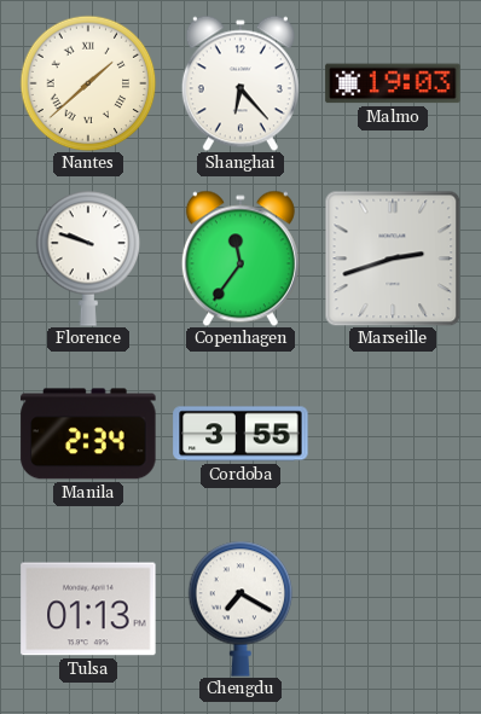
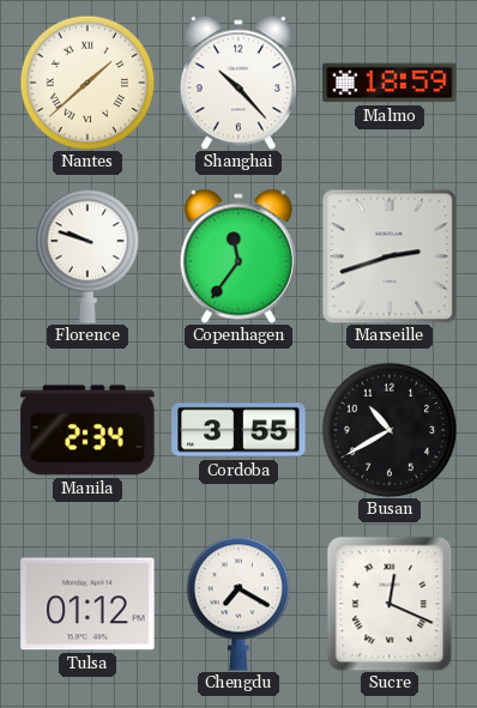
Shanghai: 6:23 -> 10:23
Malmo: 19:03 -> 18:59
Busan: none -> 10:40
Tulsa: 01:13 -> 01:12
Sucre: none -> 12:19
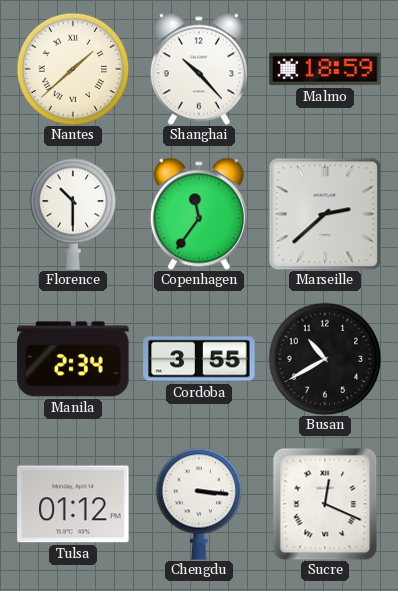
Florence: 9:48 -> 10:30
Marseille: 2:42 -> 2:38
Chengdu: 7:20 -> 3:16
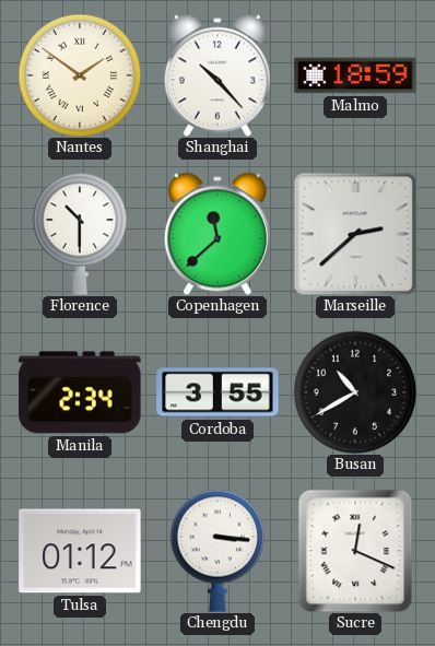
Nantes: 1:38 -> 1:51
Copenhagen: 11:36 -> 11:38
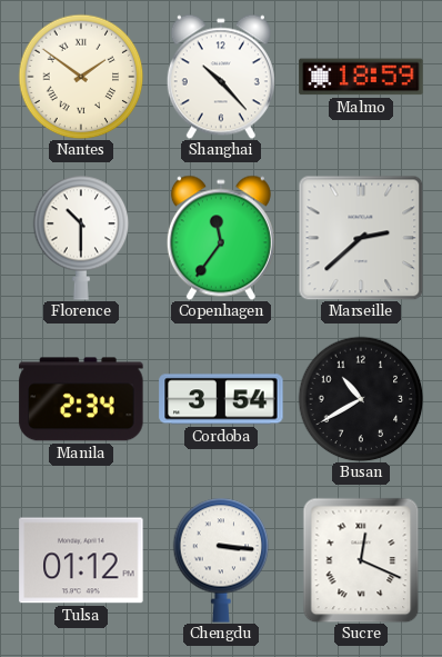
Copenhagen: 11:38 -> 11:36
Cordoba: 3:55 -> 3:54
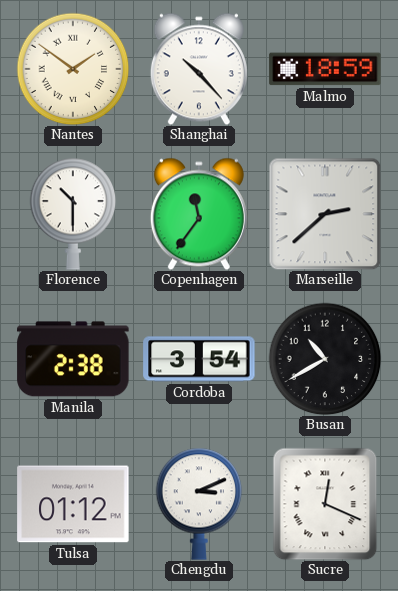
Manila: 2:34 -> 2:38
Chengdu: 3:16 -> 3:11
